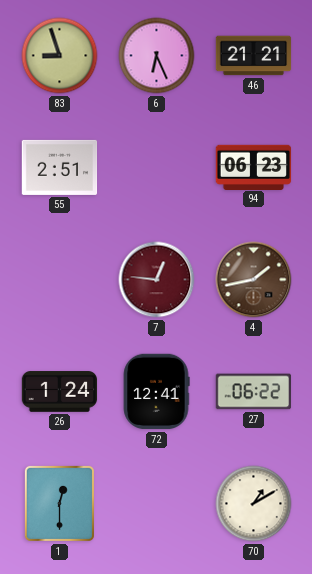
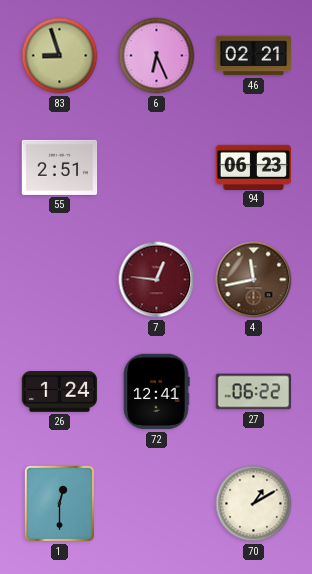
46: 21:21 -> 02:21
4: 1:43 -> 11:43
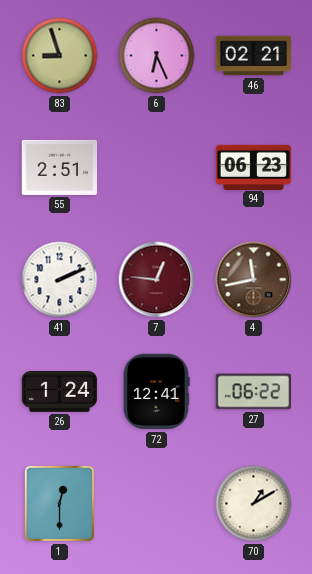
41: none -> 2:11
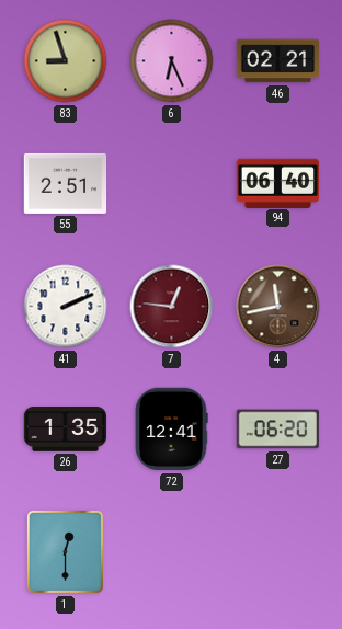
94: 06:23 -> 06:40
26: 1:24 -> 1:35
27: 06:22 -> 06:20
70: 1:10 -> none
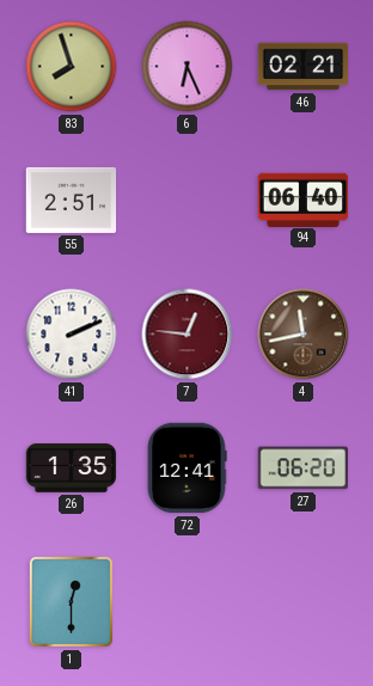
83: 8:57 -> 7:57
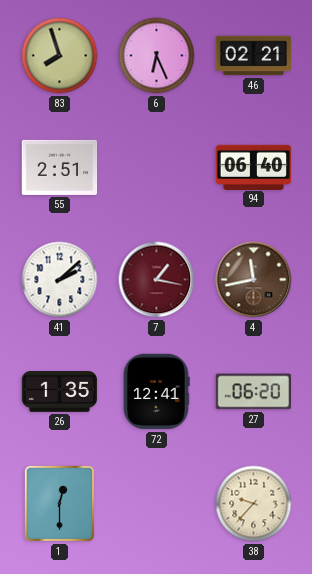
41: 2:11 -> 2:08
7: 12:46 -> 1:17
38: none -> 9:37
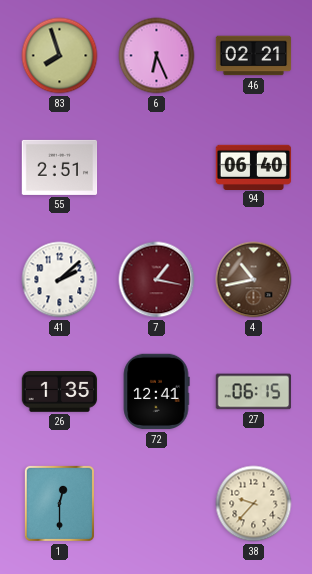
4: 11:43 -> 10:43
27: 06:20 -> 06:15
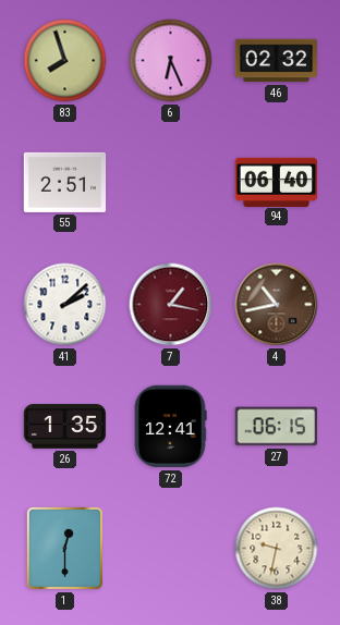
46: 02:21 -> 02:32
38: 9:37 -> 9:32
